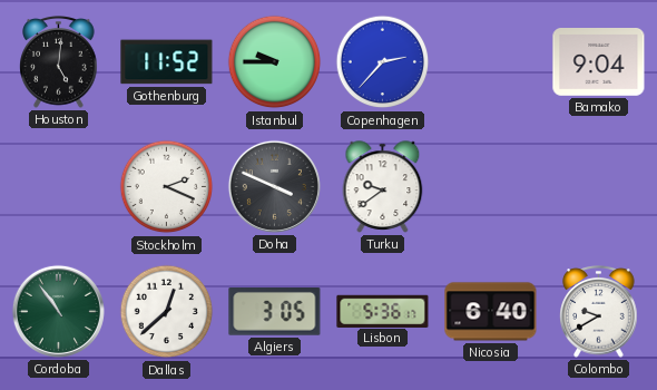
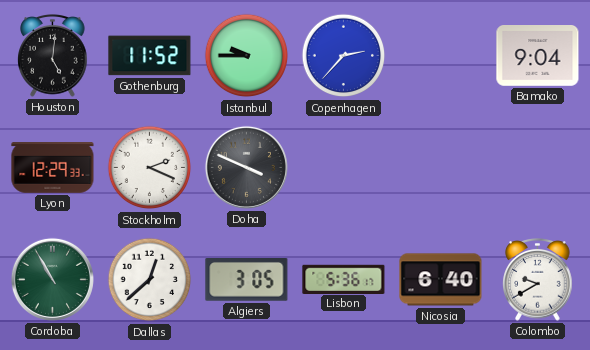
Lyon: none -> 12:29
Turku: 9:39 -> none
Cordoba: 10:54 -> 10:55
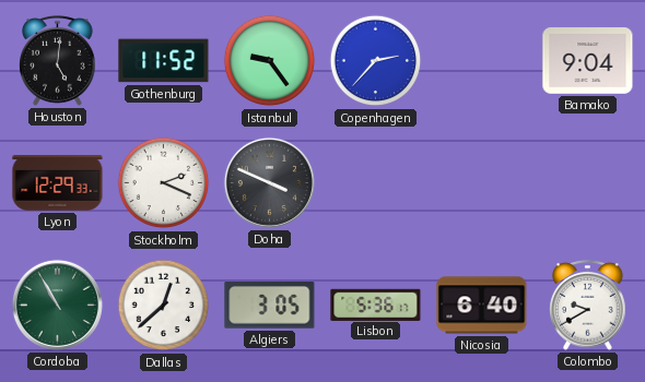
Istanbul: 9:45 -> 9:24
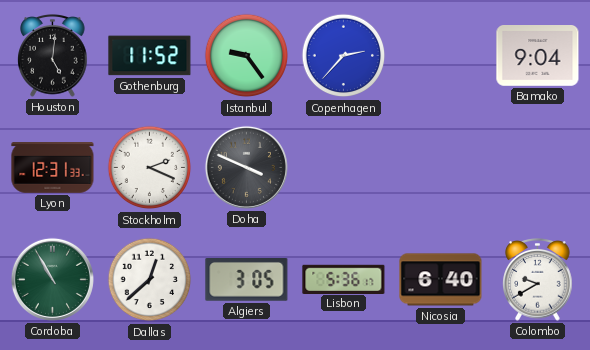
Lyon: 12:29 -> 12:31
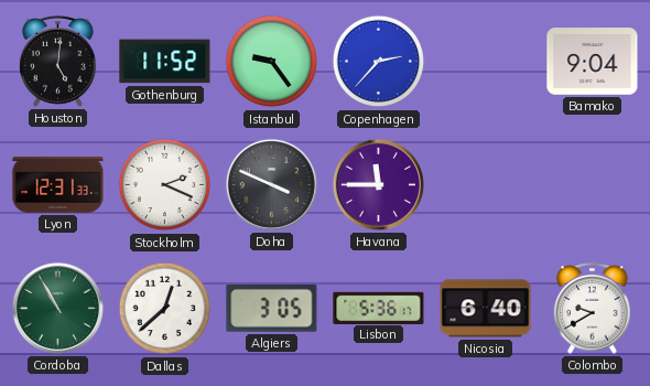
Havana: none -> 11:45
